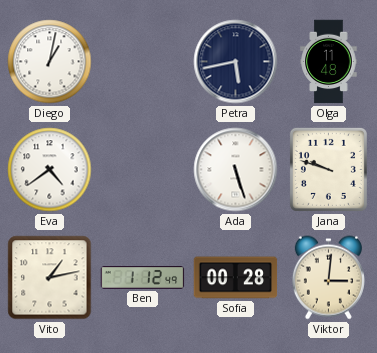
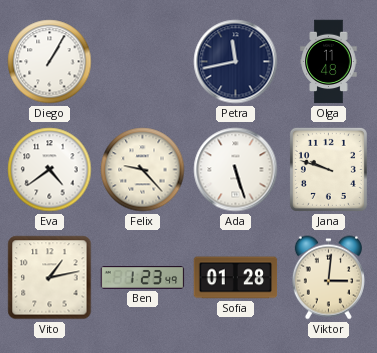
Diego: 1:02 -> 1:05
Petra: 5:43 -> 11:43
Felix: none -> 9:23
Ben: 1:12 -> 1:23
Sofia: 00:28 -> 01:28
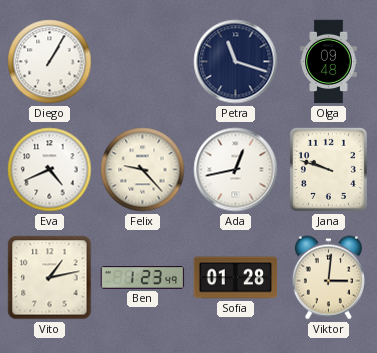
Petra: 11:43 -> 11:18
Olga: 11:48 -> 09:48
Eva: 4:39 -> 4:41
Ada: 5:27 -> 12:43
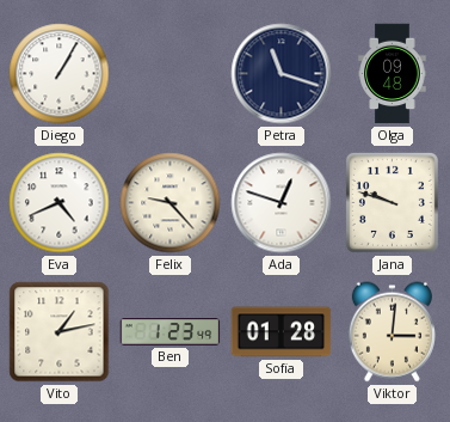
Ada: 12:43 -> 12:48
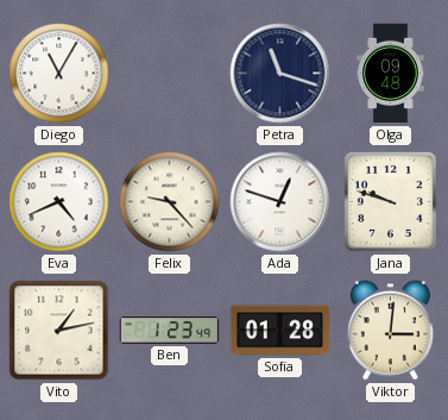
Diego: 1:05 -> 11:05
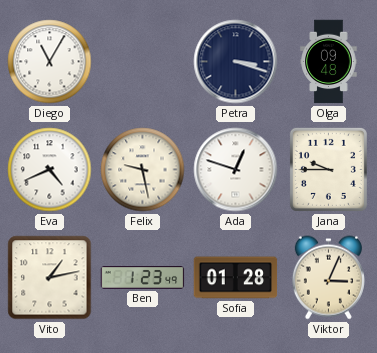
Petra: 11:18 -> 3:18
Felix: 9:23 -> 9:28
Jana: 9:48 -> 9:45
Viktor: 3:01 -> 3:04
